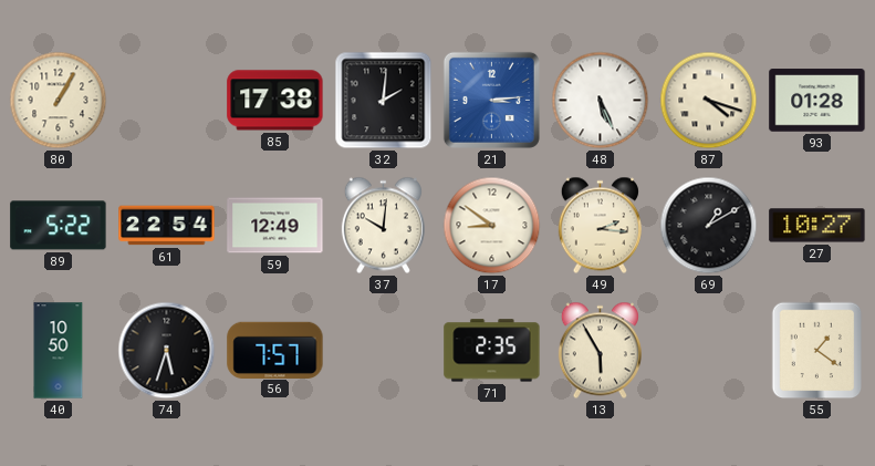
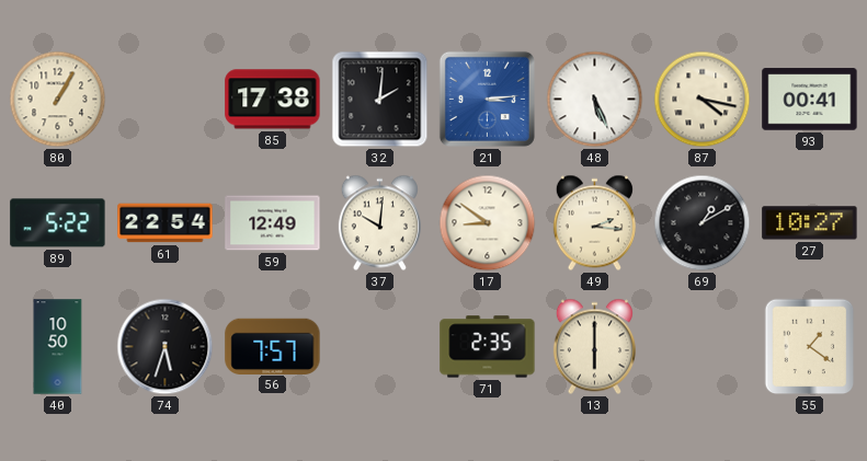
87: 4:18 -> 4:17
93: 01:28 -> 00:41
13: 5:55 -> 6:00
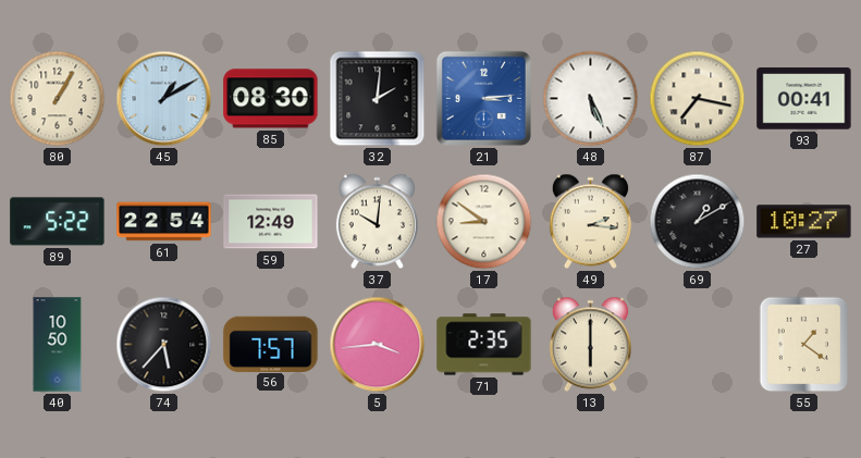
45: none -> 1:10
85: 17:38 -> 08:30
87: 4:17 -> 7:17
74: 5:33 -> 5:37
5: none -> 3:44
